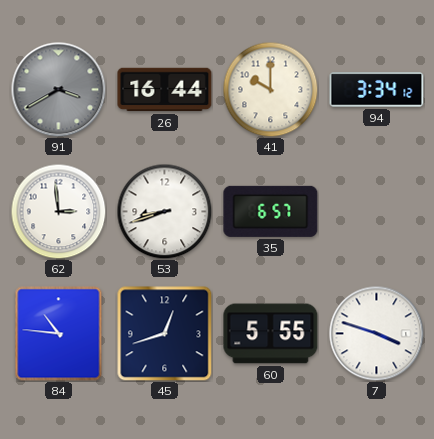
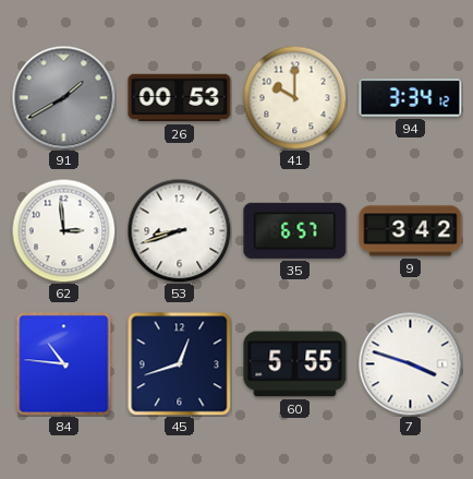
91: 3:40 -> 1:40
26: 16:44 -> 00:53
9: none -> 3:42
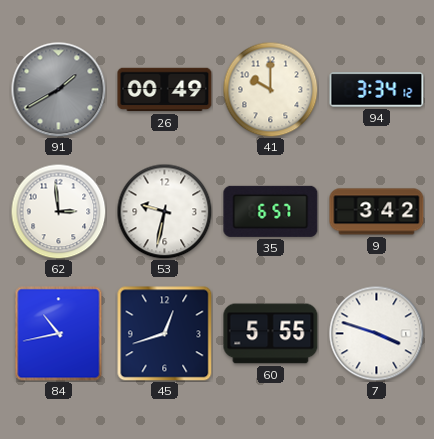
26: 00:53 -> 00:49
53: 8:42 -> 9:32
84: 10:46 -> 10:43
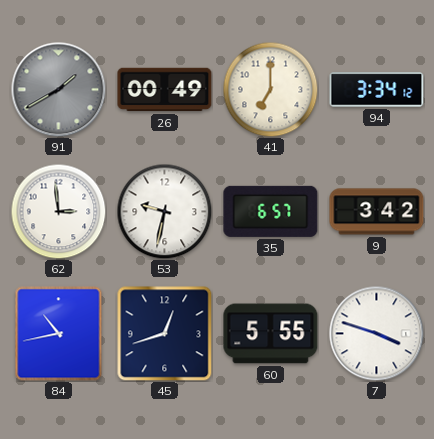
41: 10:00 -> 7:00
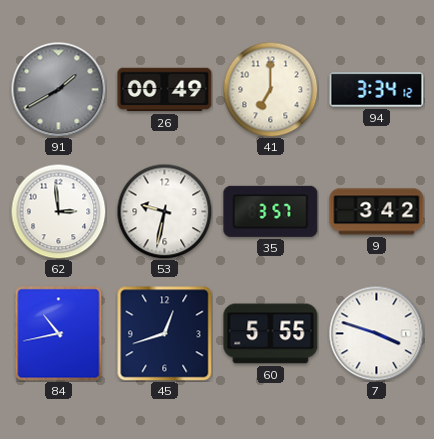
35: 6:57 -> 3:57
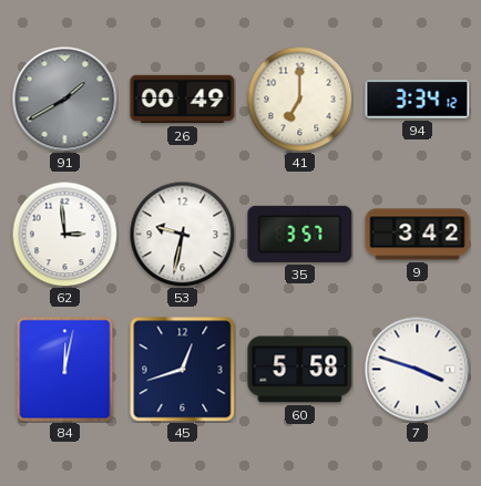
84: 10:43 -> 12:02
60: 5:55 -> 5:58
